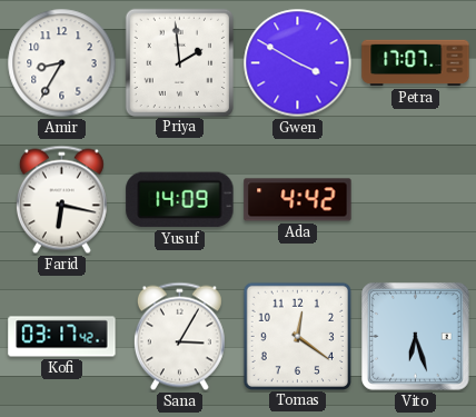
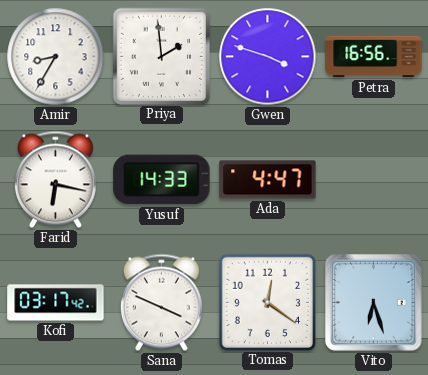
Gwen: 3:50 -> 3:48
Petra: 17:07 -> 16:56
Yusuf: 14:09 -> 14:33
Ada: 4:42 -> 4:47
Sana: 3:05 -> 3:49
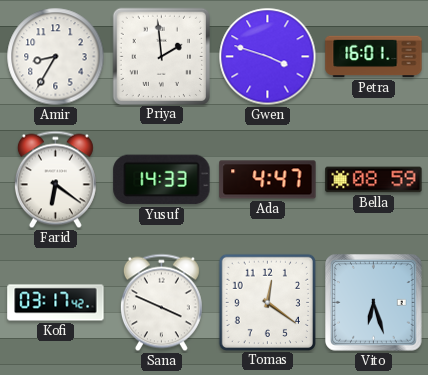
Petra: 16:56 -> 16:01
Farid: 6:17 -> 6:21
Bella: none -> 08:59
